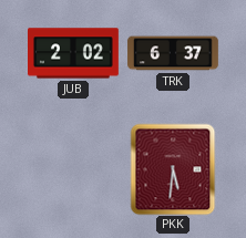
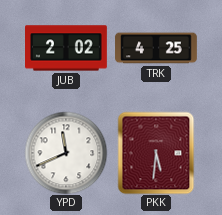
TRK: 6:37 -> 4:25
YPD: none -> 11:41
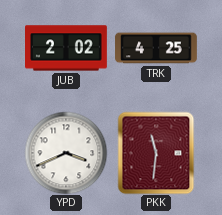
YPD: 11:41 -> 3:41
PKK: 5:31 -> 11:31
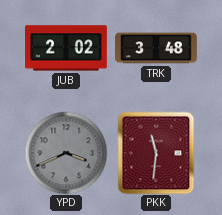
TRK: 4:25 -> 3:48
YPD dial: white -> grey
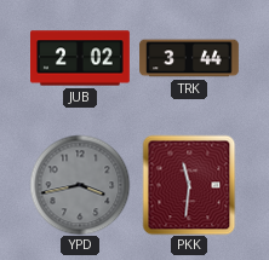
TRK: 3:48 -> 3:44
YPD: 3:41 -> 3:43
